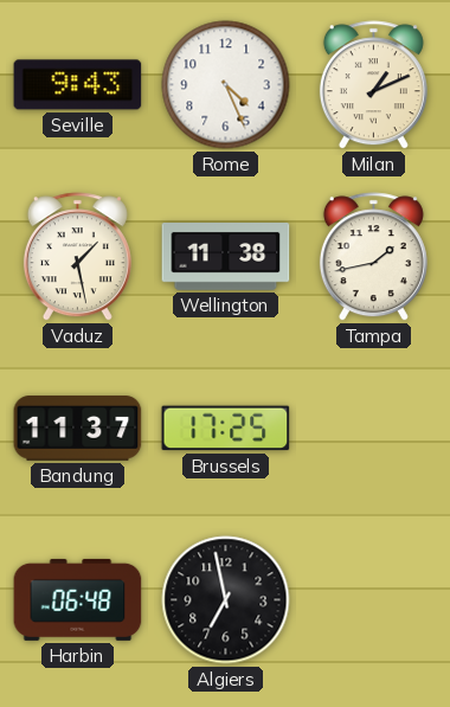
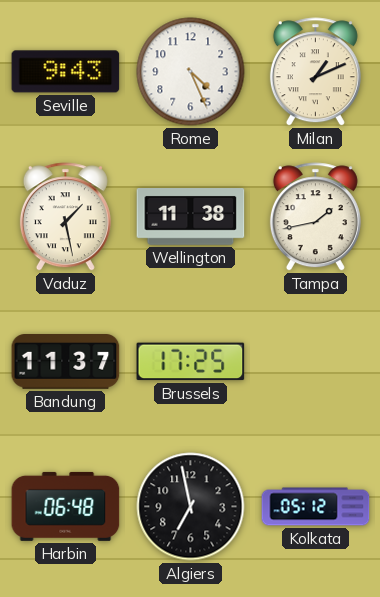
Kolkata: none -> 05:12
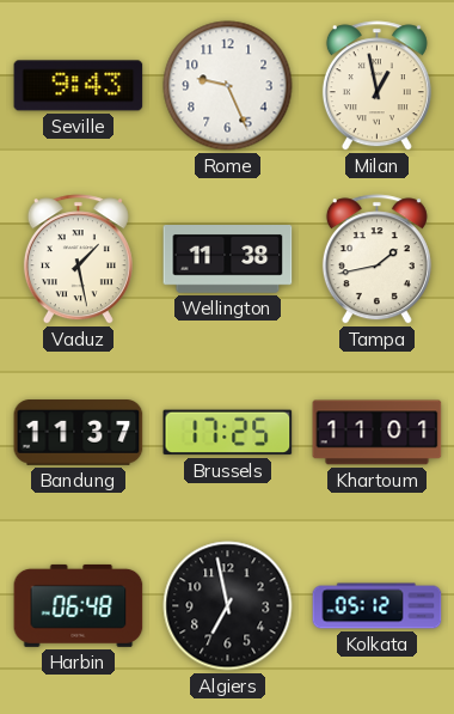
Rome: 4:26 -> 9:26
Milan: 1:11 -> 12:58
Khartoum: none -> 11:01
